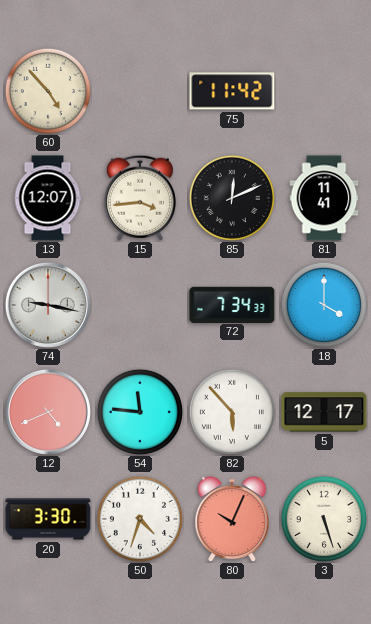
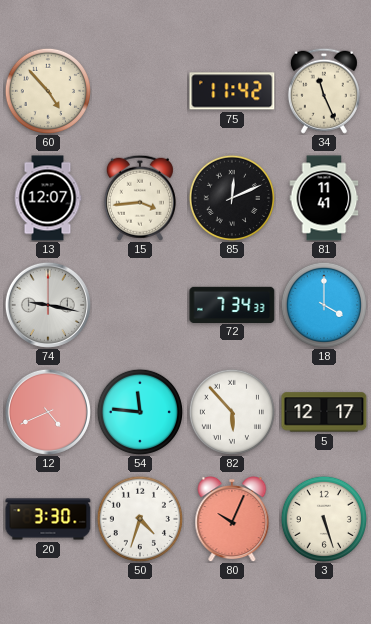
34: none -> 11:26
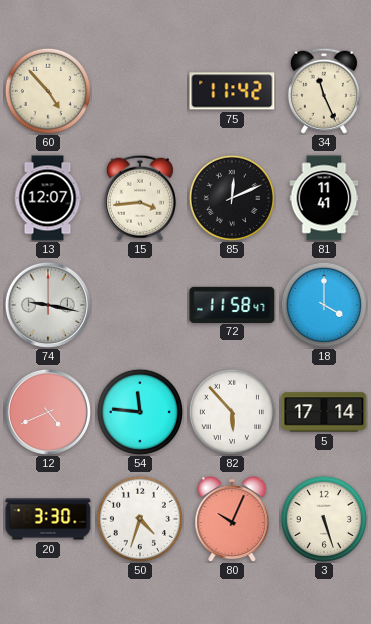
72: 7:34 -> 11:58
5: 12:17 -> 17:14
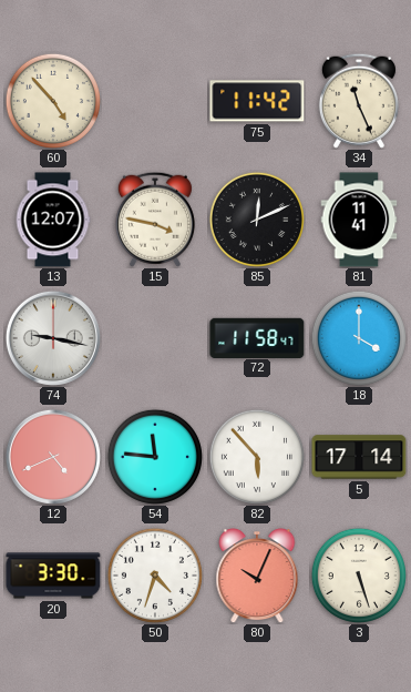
15: 3:44 -> 3:47
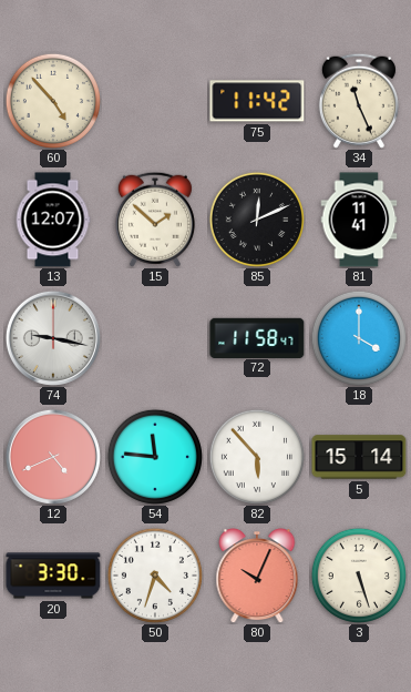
15: 3:47 -> 1:52
5: 17:14 -> 15:14
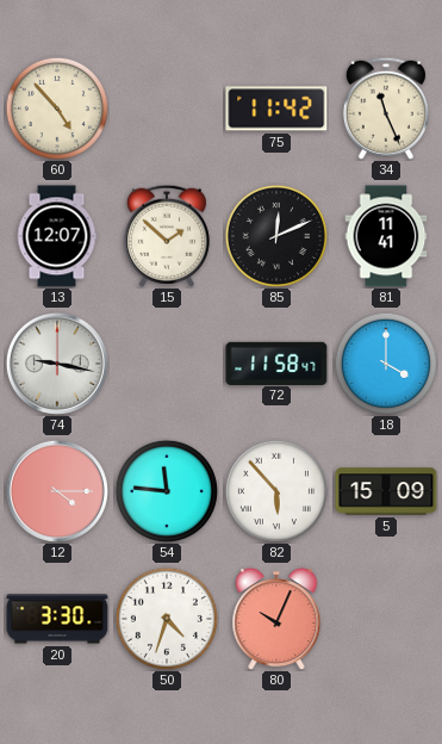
12: 4:41 -> 4:15
5: 15:14 -> 15:09
3: 5:27 -> none
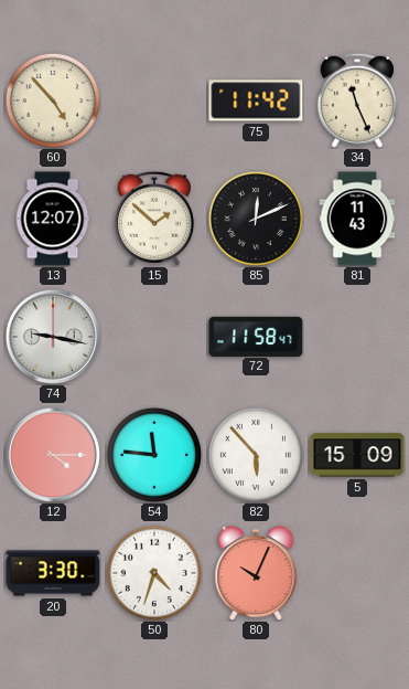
81: 11:41 -> 11:43
18: 4:00 -> none
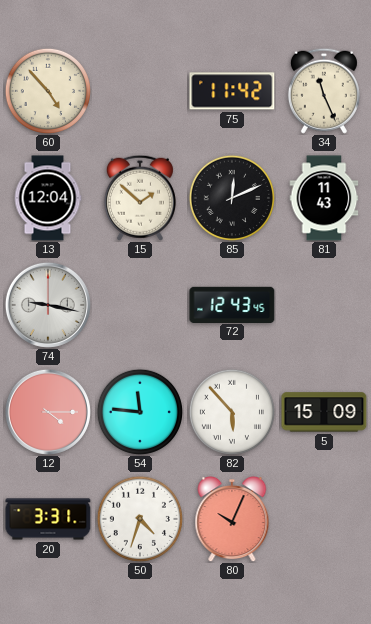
13: 12:07 -> 12:04
72: 11:58 -> 12:43
20: 3:30 -> 3:31
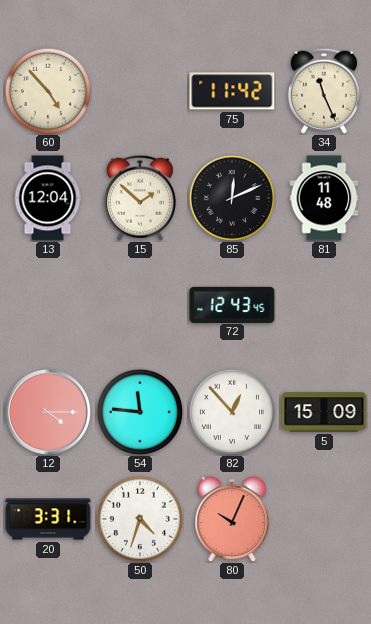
81: 11:43 -> 11:48
74: 9:17 -> none
82: 5:53 -> 12:53
